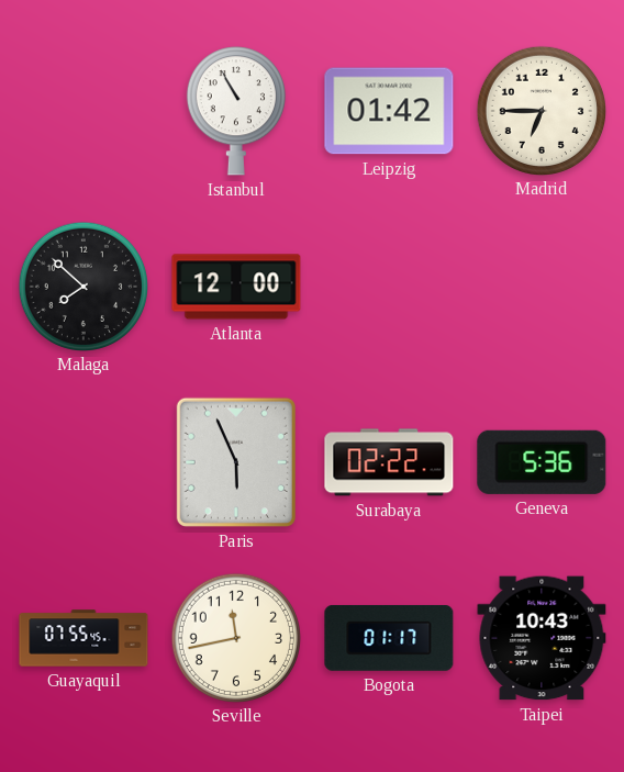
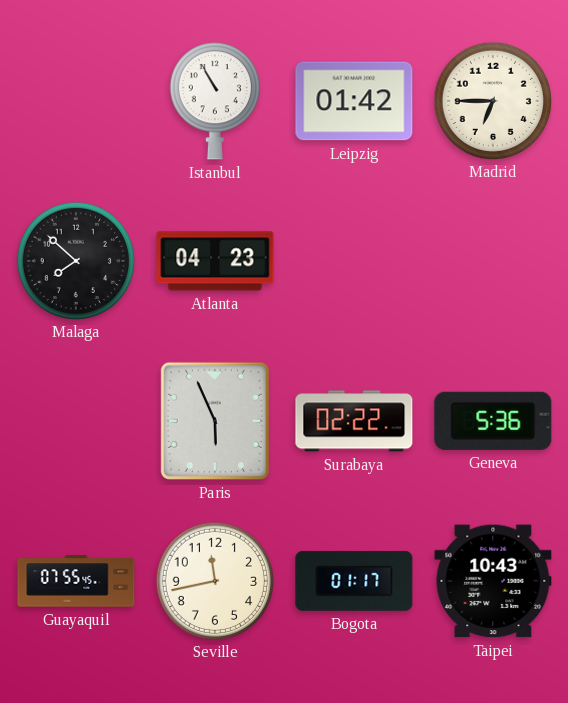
Atlanta: 12:00 -> 04:23
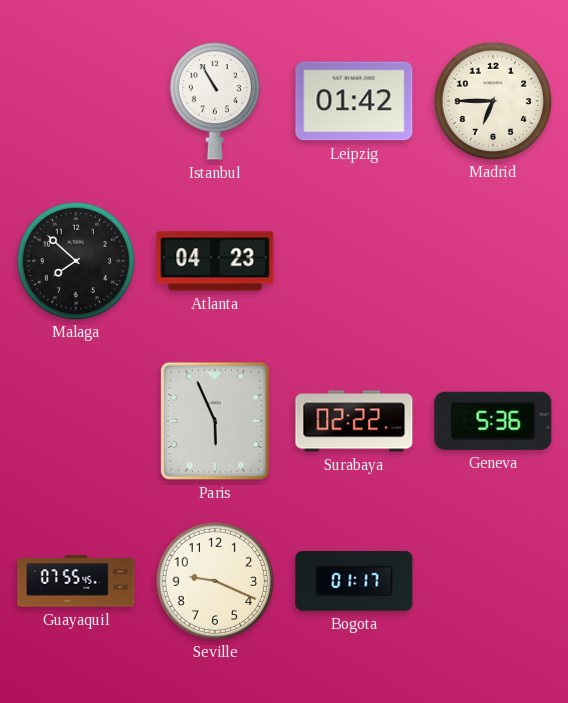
Seville: 11:43 -> 9:19
Taipei: 10:43 -> none
